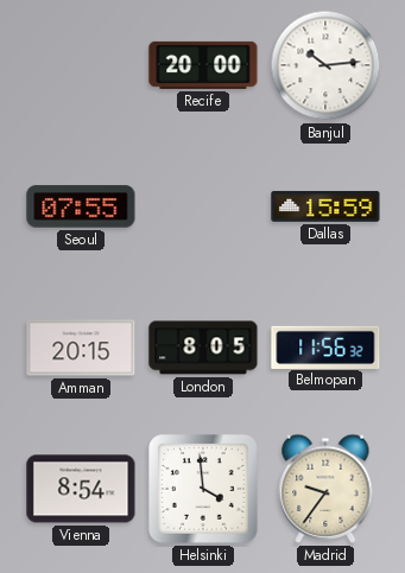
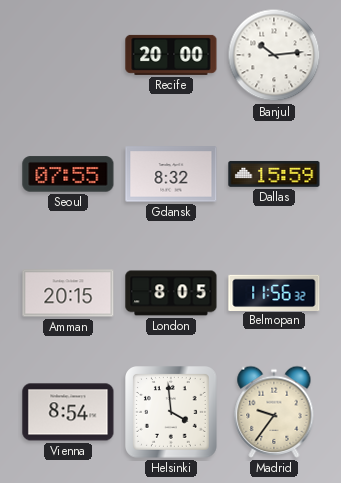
Gdansk: none -> 8:32
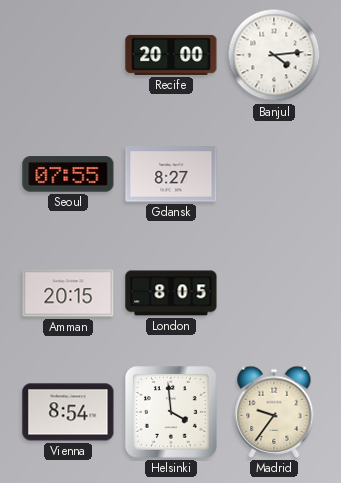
Banjul: 10:14 -> 4:14
Gdansk: 8:32 -> 8:27
Dallas: 15:59 -> none
Belmopan: 11:56 -> none
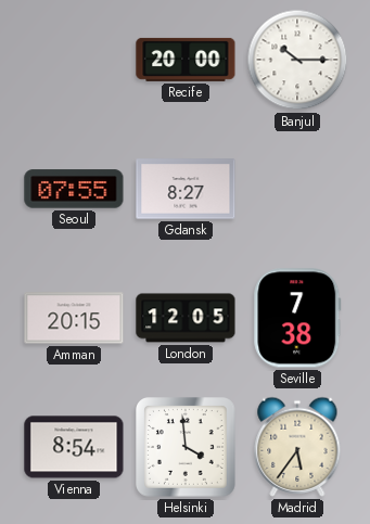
Banjul: 4:14 -> 10:15
London: 8:05 -> 12:05
Seville: none -> 7:38
Madrid: 9:36 -> 5:36
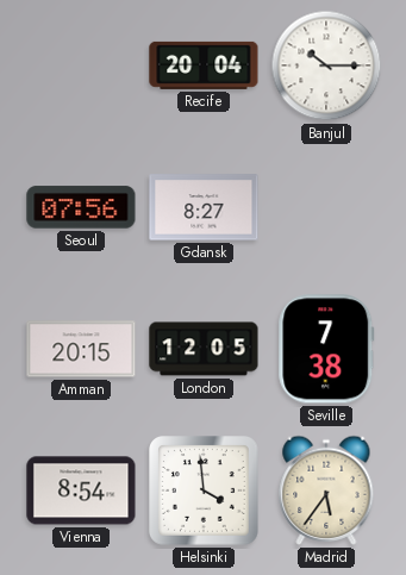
Recife: 20:00 -> 20:04
Seoul: 07:55 -> 07:56
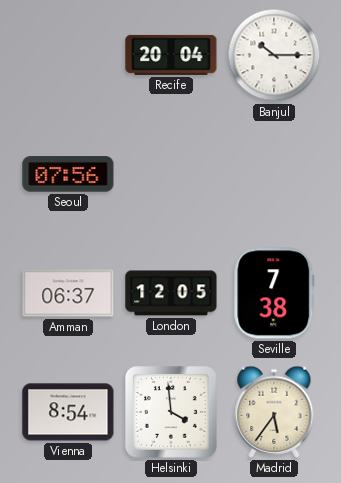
Gdansk: 8:27 -> none
Amman: 20:15 -> 06:37
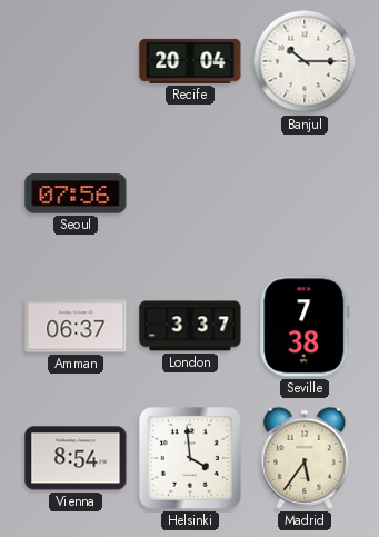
London: 12:05 -> 3:37
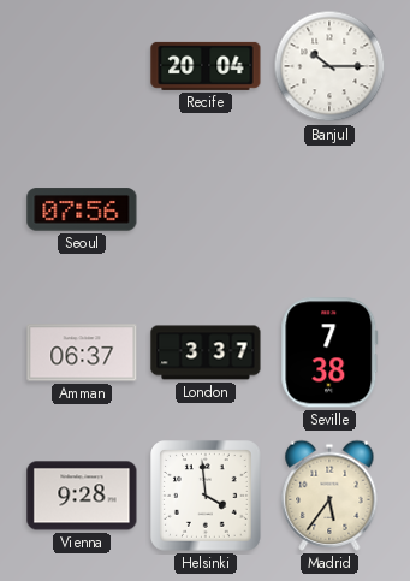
Vienna: 8:54 -> 9:28
